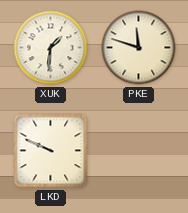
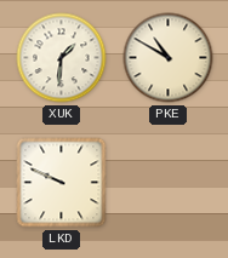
PKE: 11:48 -> 10:50
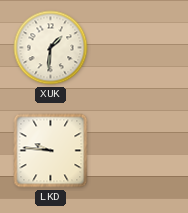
PKE: 10:50 -> none
LKD: 9:49 -> 9:46
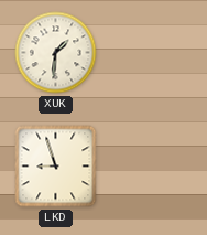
LKD: 9:46 -> 8:57
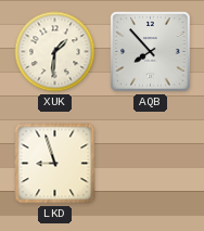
AQB: none -> 7:53
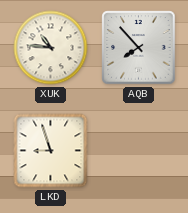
XUK: 1:31 -> 10:46
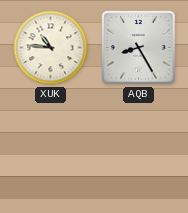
AQB: 7:53 -> 8:25
LKD: 8:57 -> none
